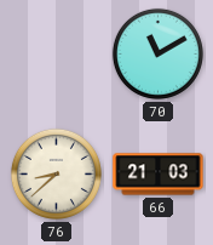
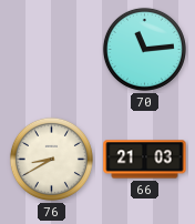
70: 11:10 -> 11:14
76: 8:38 -> 8:40
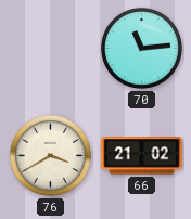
76: 8:40 -> 3:40
66: 21:03 -> 21:02
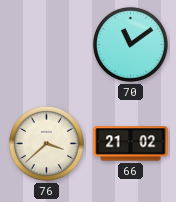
70: 11:14 -> 11:09
76: 3:40 -> 3:38
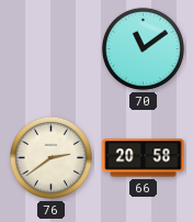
76: 3:38 -> 2:39
66: 21:02 -> 20:58
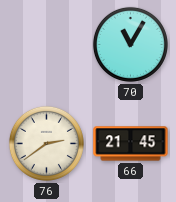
70: 11:09 -> 11:05
66: 20:58 -> 21:45
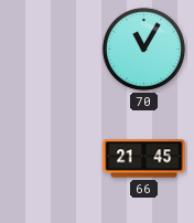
76: 2:39 -> none
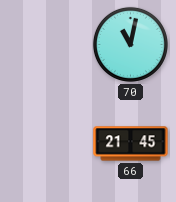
70: 11:05 -> 11:02
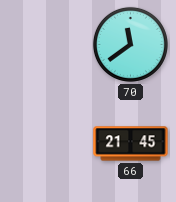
70: 11:02 -> 11:39
